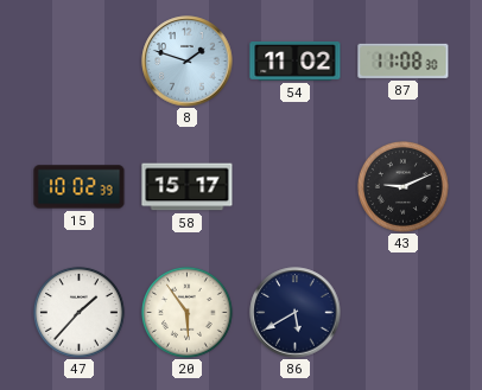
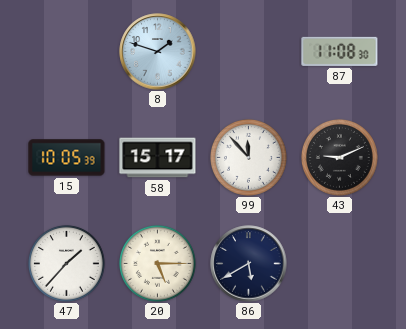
54: 11:02 -> none
15: 10:02 -> 10:05
99: none -> 11:53
20: 5:54 -> 5:15
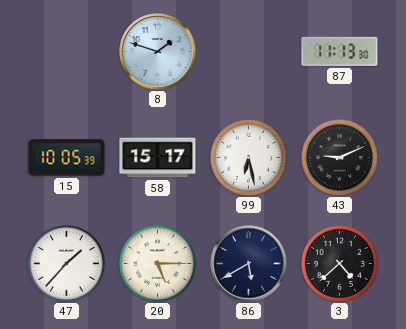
87: 11:08 -> 11:13
99: 11:53 -> 6:28
3: none -> 4:38
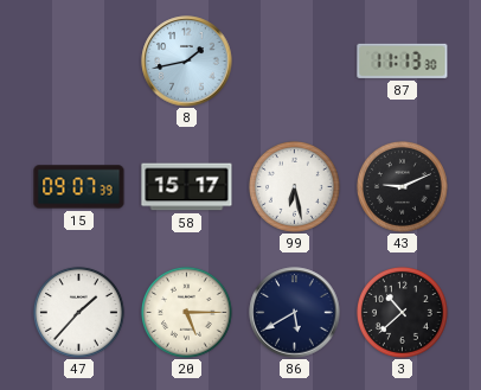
8: 1:48 -> 1:43
15: 10:05 -> 09:07
3: 4:38 -> 10:38
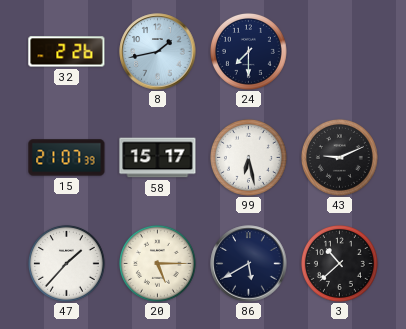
32: none -> 2:26
24: none -> 7:30
87: 11:13 -> none
15: 09:07 -> 21:07
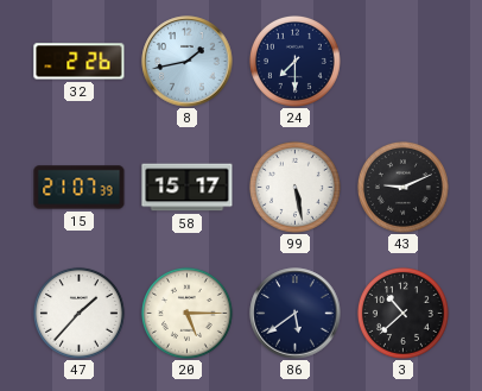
99: 6:28 -> 5:28
86: 5:40 -> 5:39
